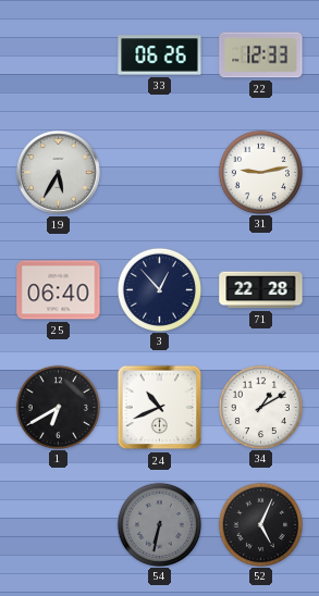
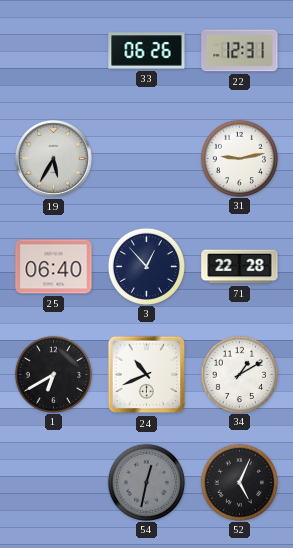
22: 12:33 -> 12:31
54: 6:32 -> 12:32
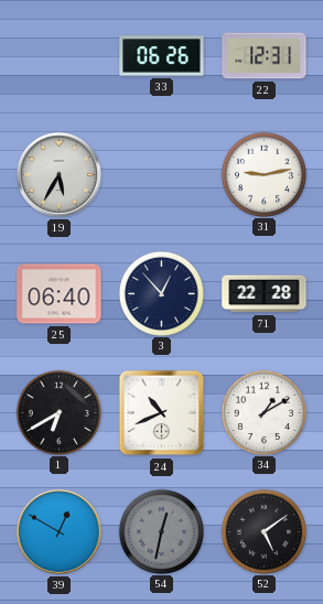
39: none -> 12:50
52: 5:04 -> 5:09
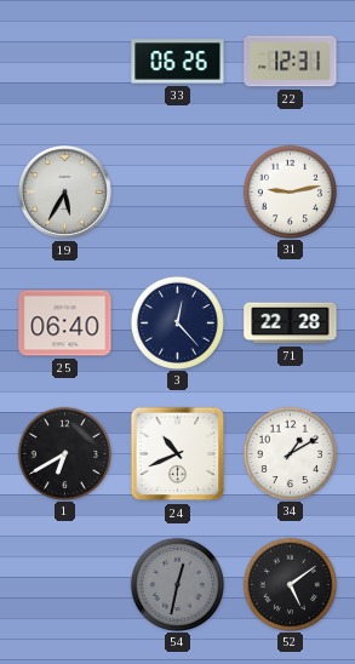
3: 12:53 -> 12:23
39: 12:50 -> none
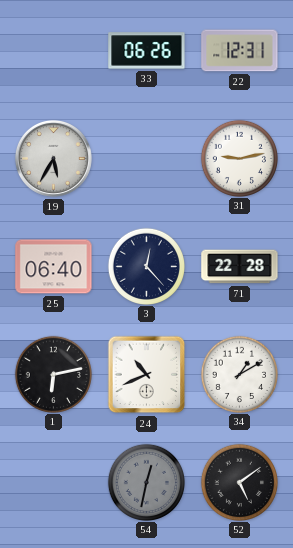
1: 6:40 -> 6:13
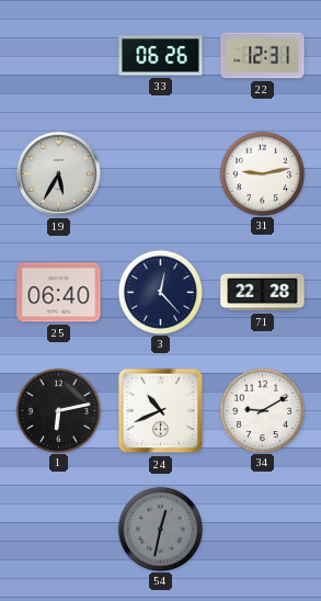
34: 1:10 -> 9:10
52: 5:09 -> none
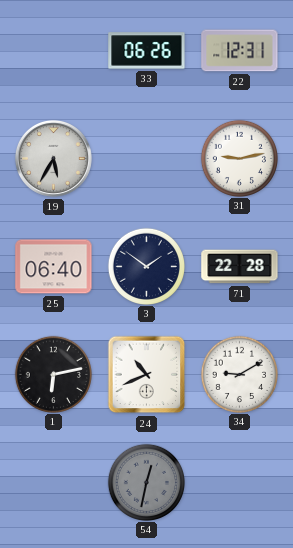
3: 12:23 -> 1:51
